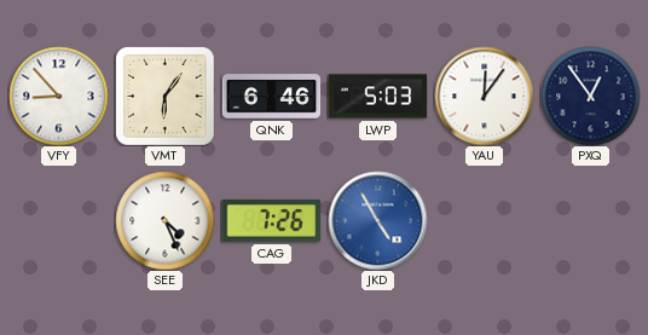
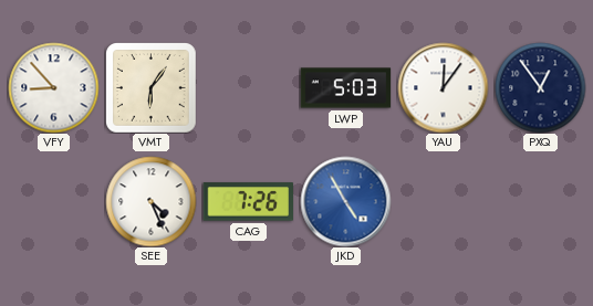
QNK: 6:46 -> none
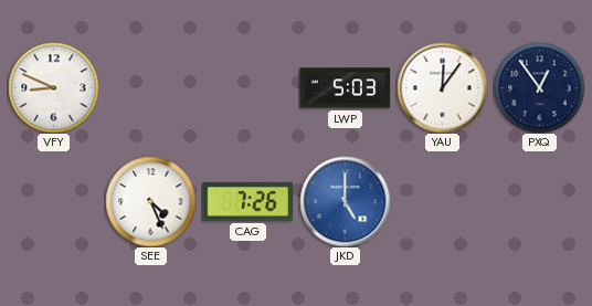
VFY: 8:53 -> 8:49
VMT: 6:06 -> none
JKD: 4:55 -> 5:00
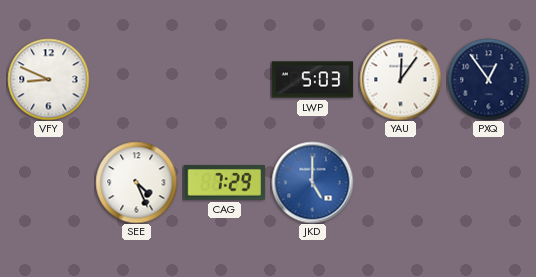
CAG: 7:26 -> 7:29
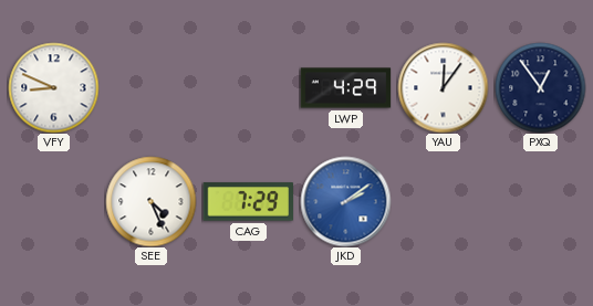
LWP: 5:03 -> 4:29
JKD: 5:00 -> 2:09
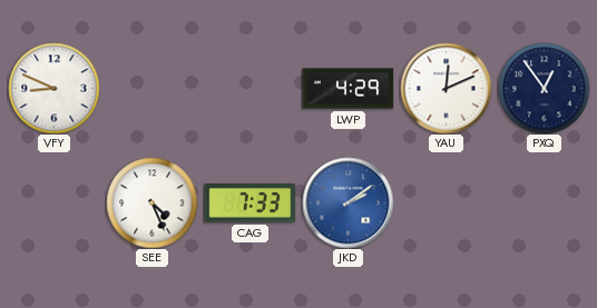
YAU: 12:06 -> 12:11
CAG: 7:29 -> 7:33
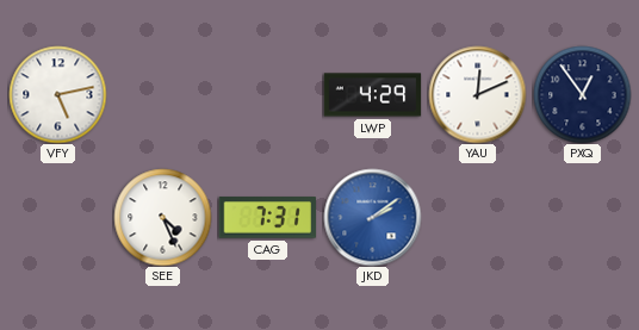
VFY: 8:49 -> 5:13
CAG: 7:33 -> 7:31
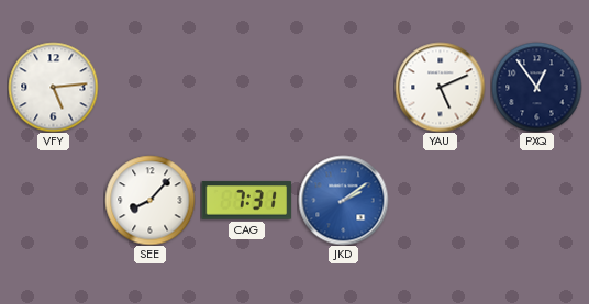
VFY: 5:13 -> 5:14
LWP: 4:29 -> none
YAU: 12:11 -> 5:11
SEE: 4:26 -> 8:07
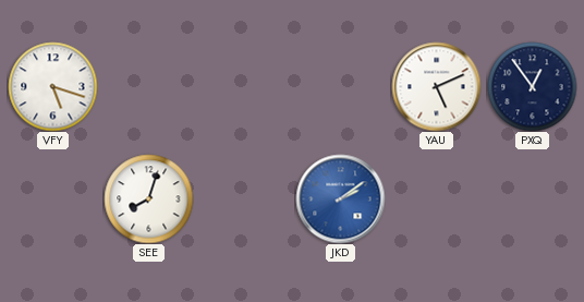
VFY: 5:14 -> 5:18
SEE: 8:07 -> 8:03
CAG: 7:31 -> none
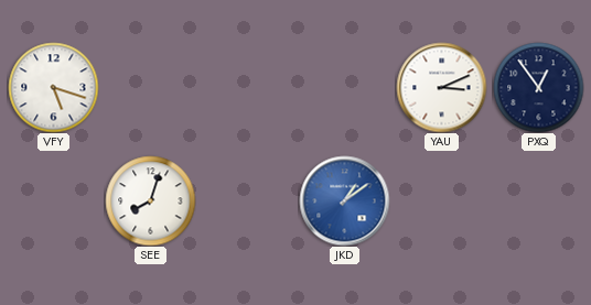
YAU: 5:11 -> 3:11
JKD: 2:09 -> 1:09
